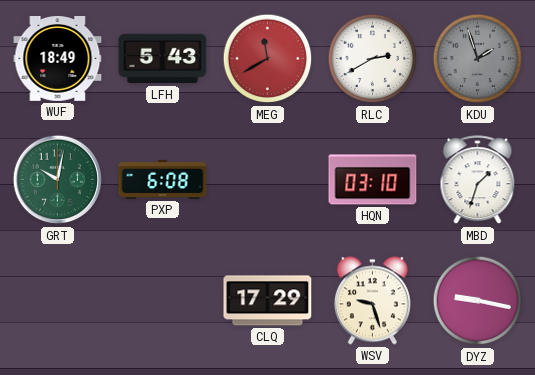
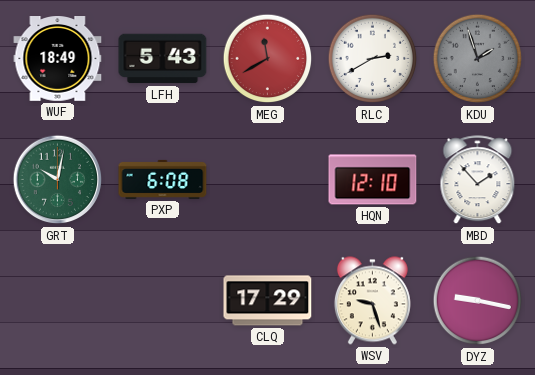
HQN: 03:10 -> 12:10
MBD: 1:33 -> 1:53
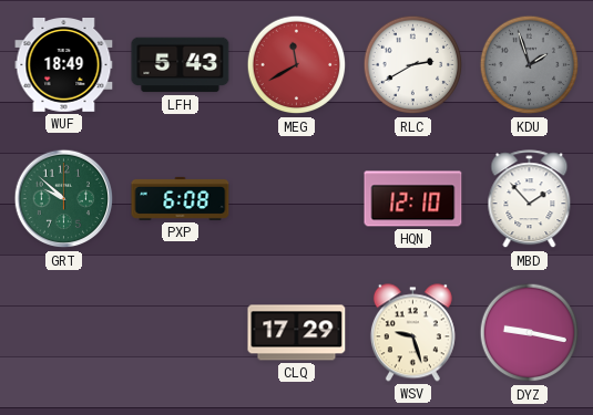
GRT: 10:02 -> 9:52
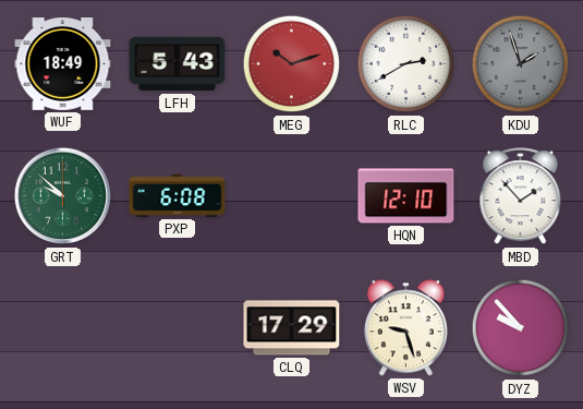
MEG: 11:40 -> 10:12
DYZ: 9:17 -> 9:53
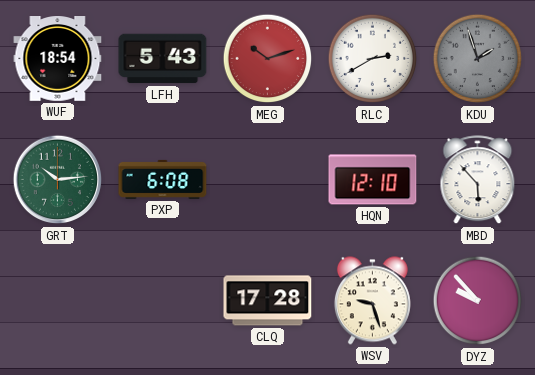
WUF: 18:49 -> 18:54
GRT: 9:52 -> 10:14
MBD: 1:53 -> 5:53
CLQ: 17:29 -> 17:28
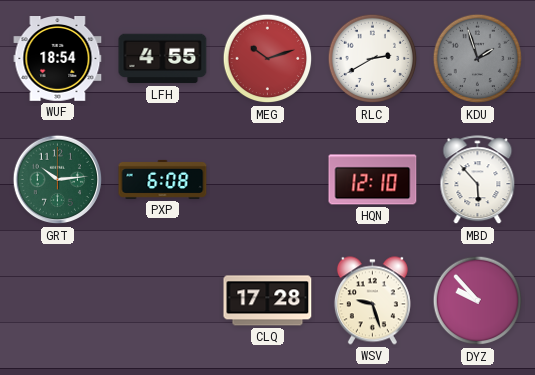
LFH: 5:43 -> 4:55
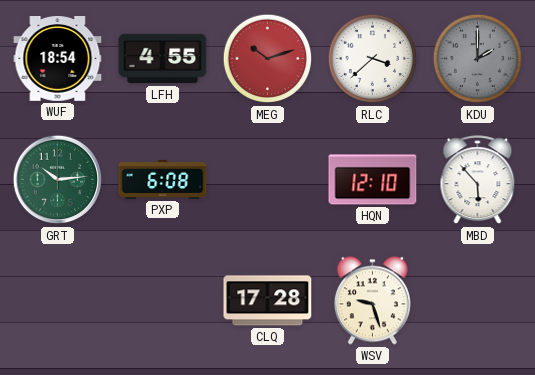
RLC: 2:40 -> 3:38
KDU: 1:57 -> 2:00
DYZ: 9:53 -> none
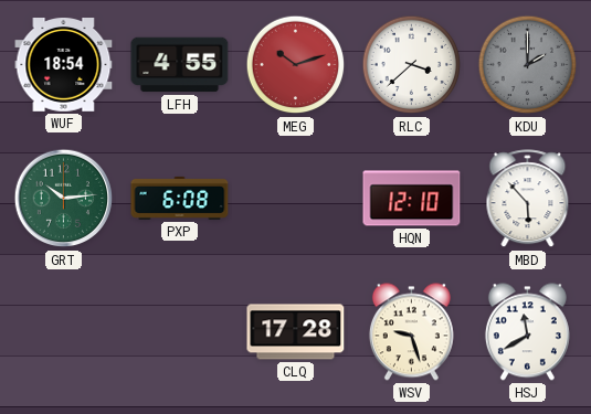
HSJ: none -> 11:40
